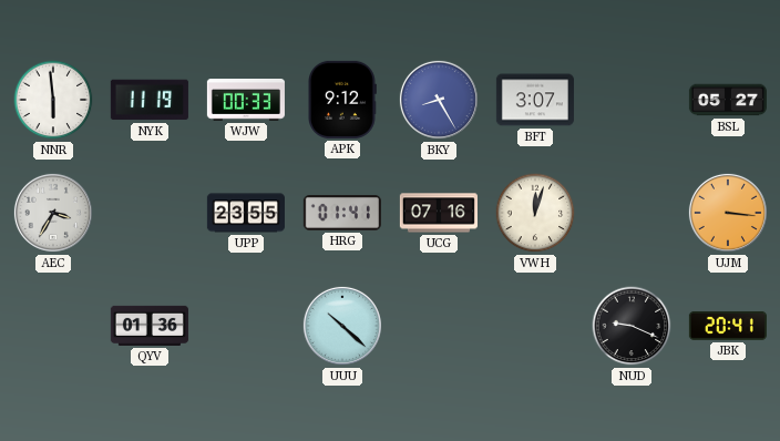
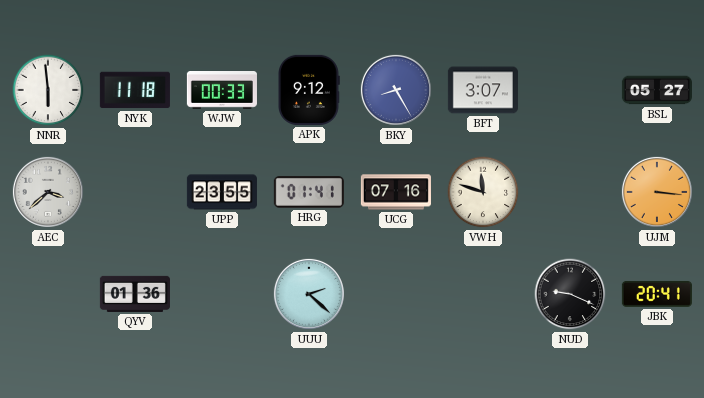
NYK: 11:19 -> 11:18
AEC: 3:35 -> 3:38
VWH: 12:03 -> 11:48
UUU: 10:22 -> 2:22
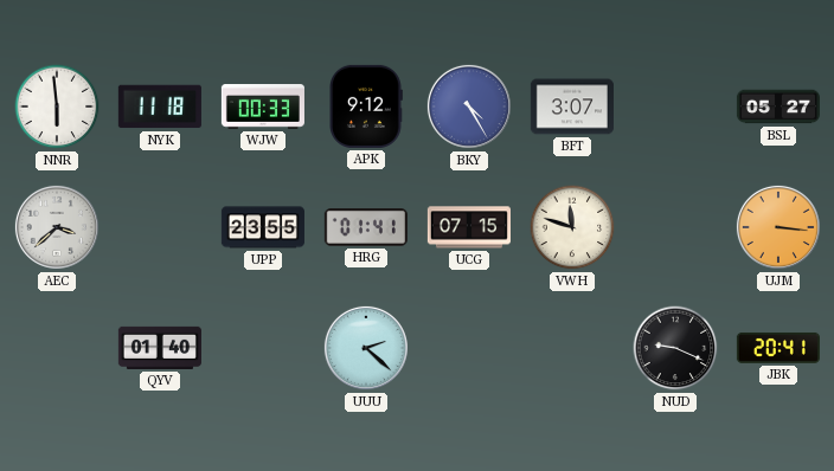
BKY: 8:25 -> 4:25
UCG: 07:16 -> 07:15
QYV: 01:36 -> 01:40
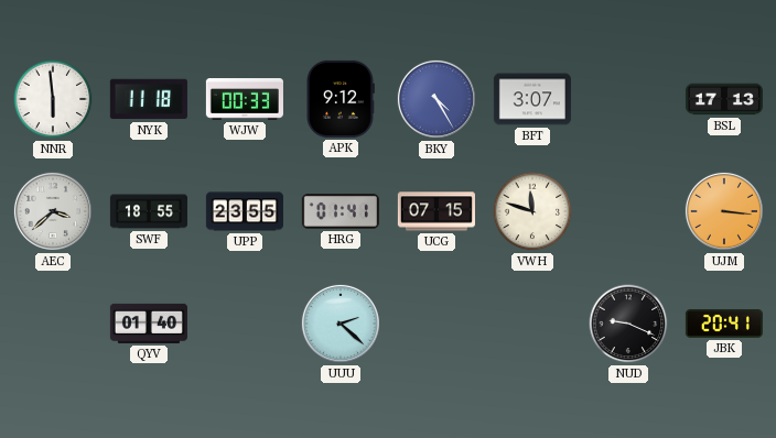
BSL: 05:27 -> 17:13
SWF: none -> 18:55
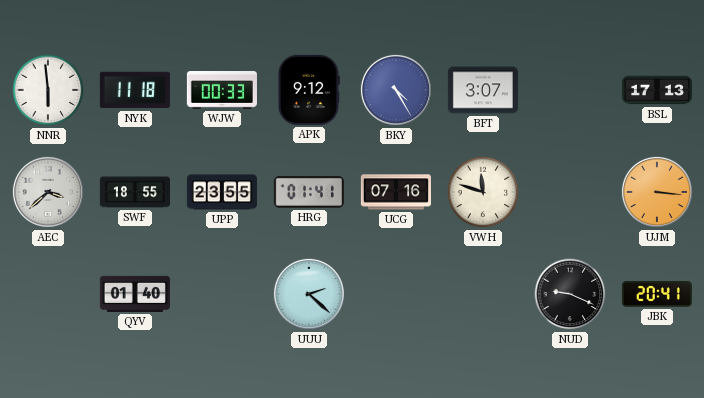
UCG: 07:15 -> 07:16
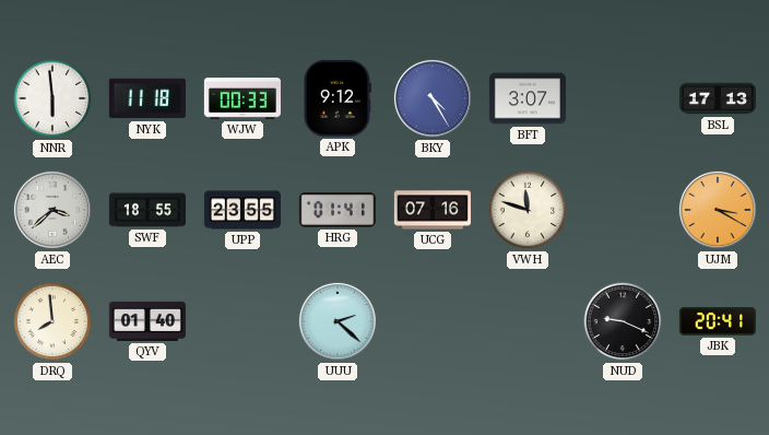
UJM: 3:16 -> 3:20
DRQ: none -> 7:59
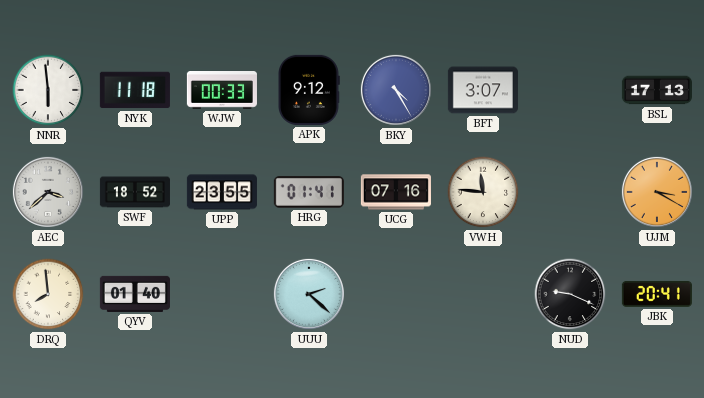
SWF: 18:55 -> 18:52
VWH: 11:48 -> 11:46
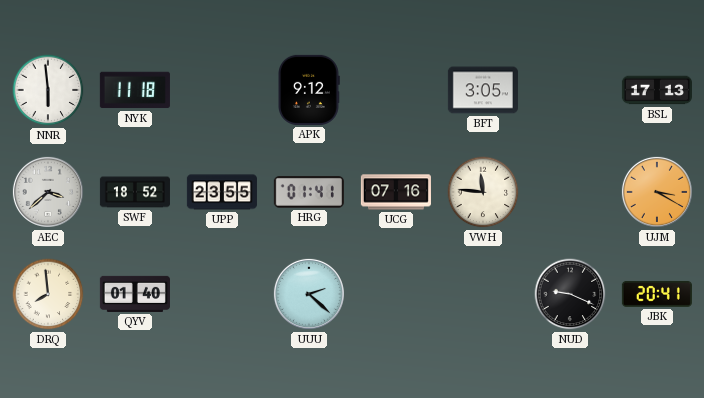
WJW: 00:33 -> none
BKY: 4:25 -> none
BFT: 3:07 -> 3:05
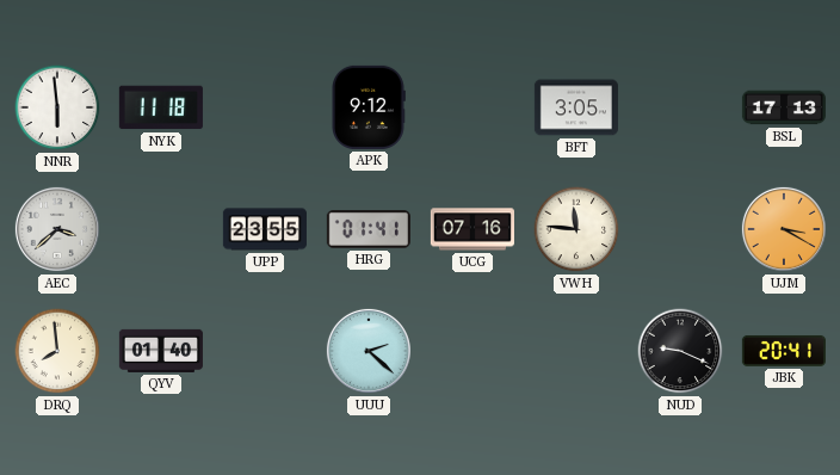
SWF: 18:52 -> none
